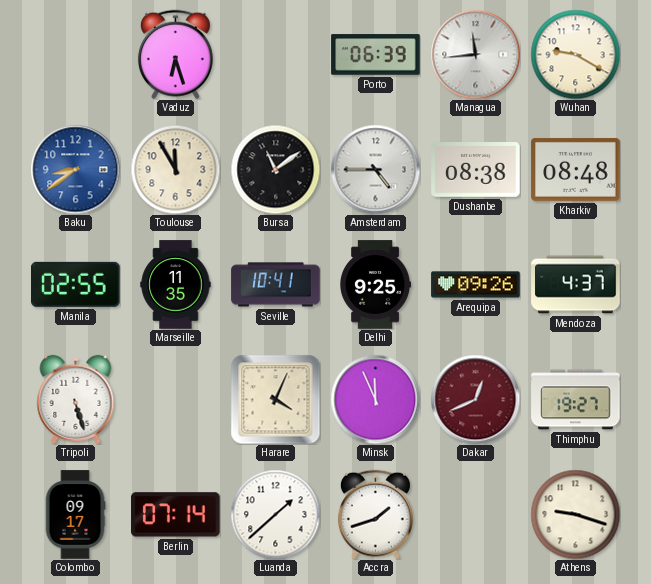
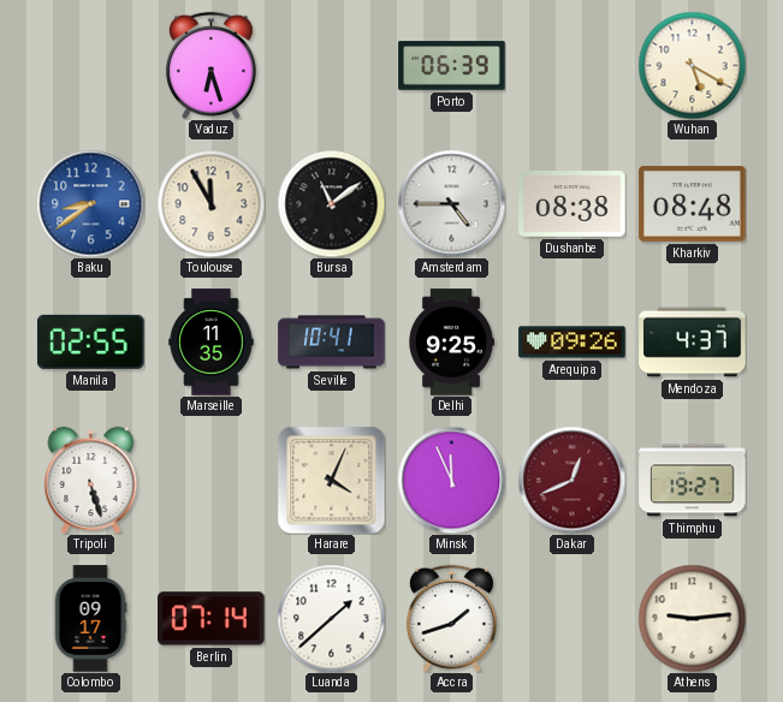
Managua: 11:44 -> none
Wuhan: 9:20 -> 5:20
Athens: 9:18 -> 9:14
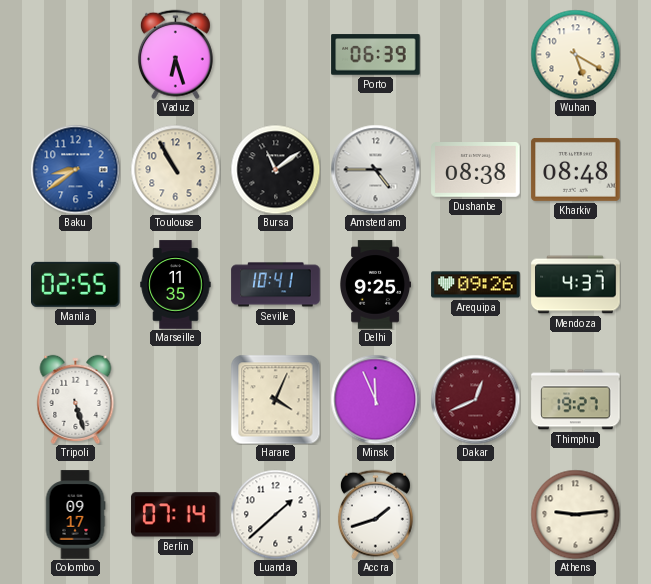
Toulouse: 11:55 -> 10:55
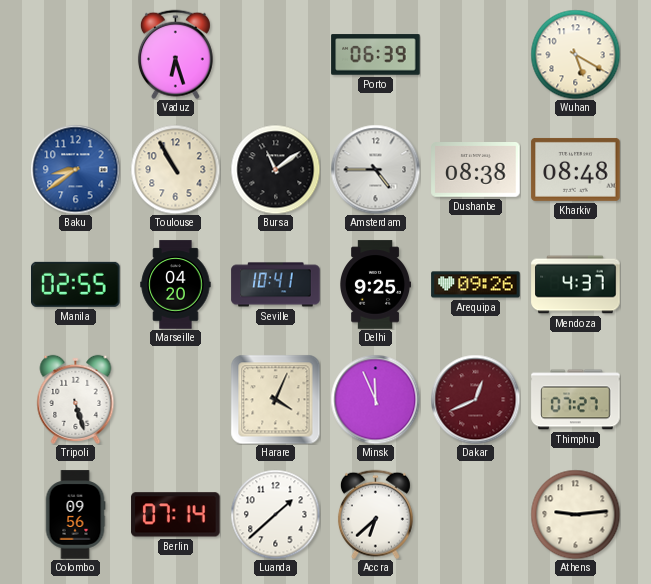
Marseille: 11:35 -> 04:20
Thimphu: 19:27 -> 07:27
Colombo: 09:17 -> 09:56
Accra: 1:42 -> 6:38
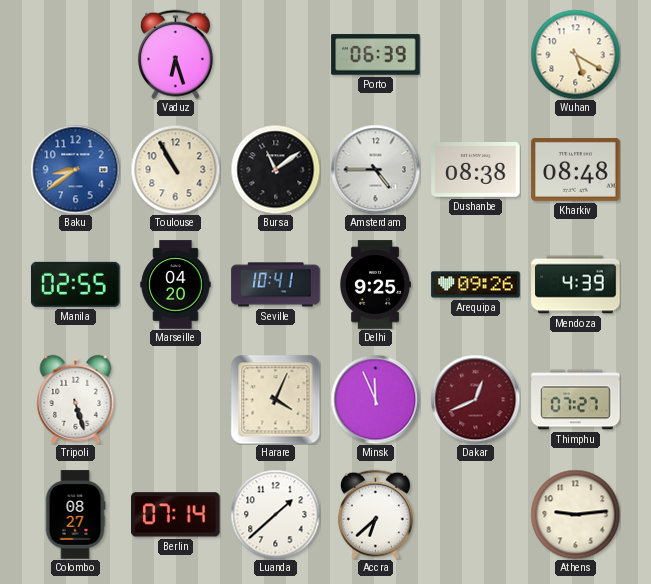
Mendoza: 4:37 -> 4:39
Colombo: 09:56 -> 08:27
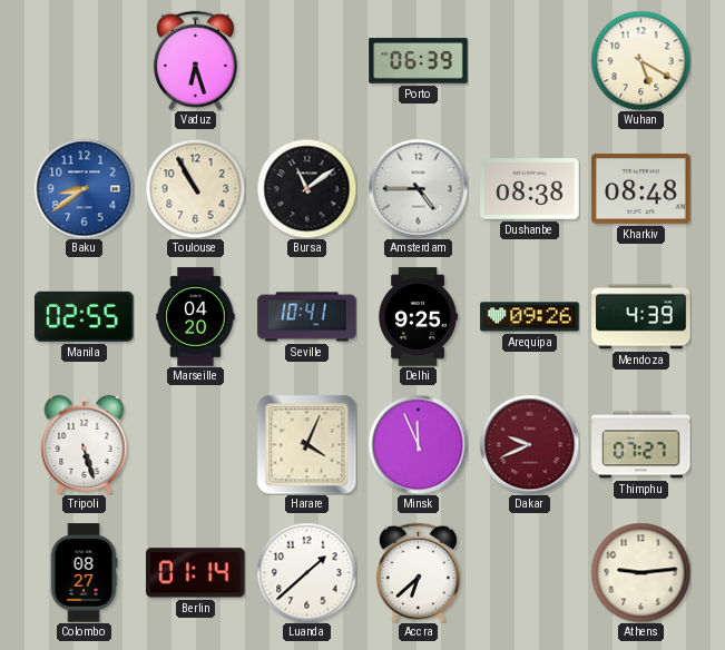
Dakar: 12:41 -> 9:41
Berlin: 07:14 -> 01:14
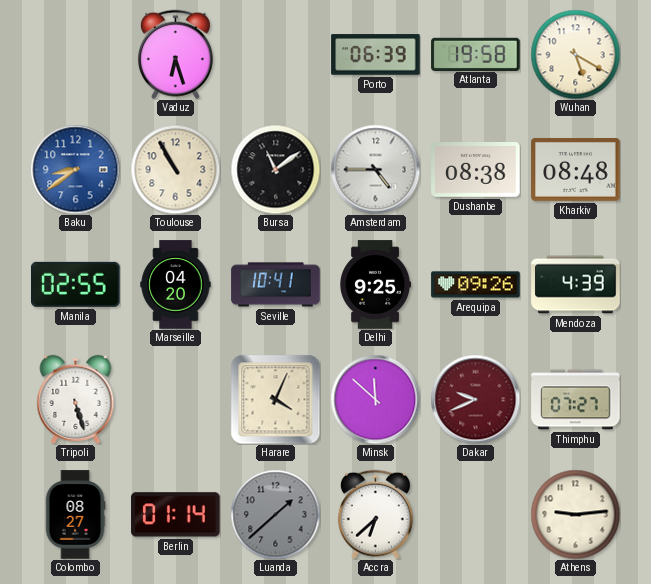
Atlanta: none -> 19:58
Minsk: 11:56 -> 11:52
Luanda dial: white -> grey
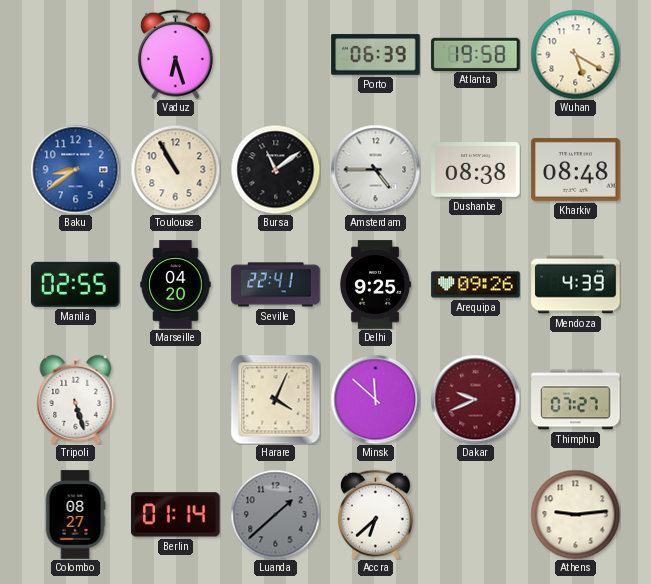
Seville: 10:41 -> 22:41
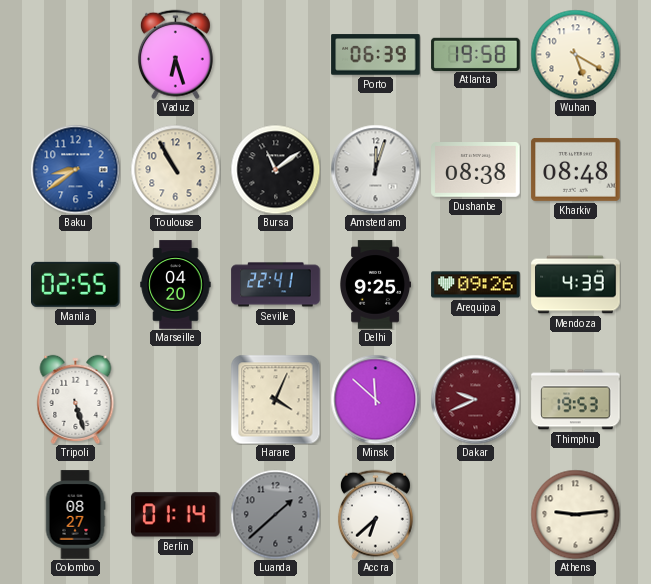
Amsterdam: 4:45 -> 12:03
Thimphu: 07:27 -> 19:53
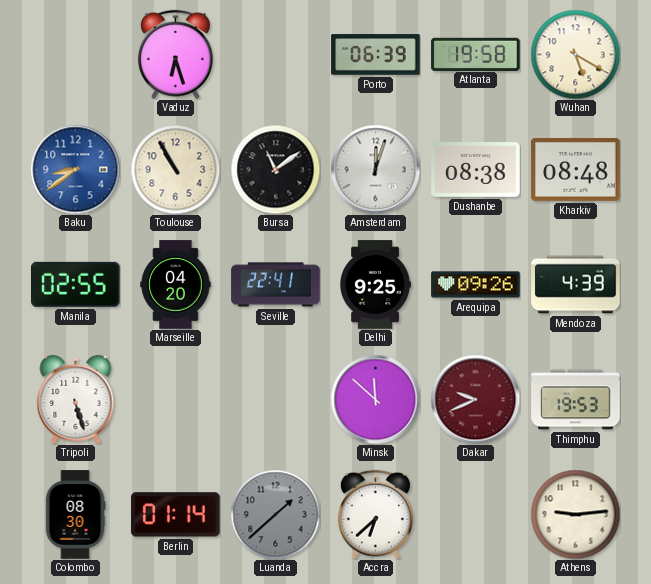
Harare: 4:04 -> none
Colombo: 08:27 -> 08:30
